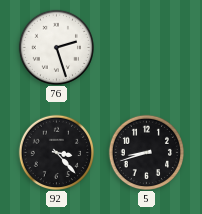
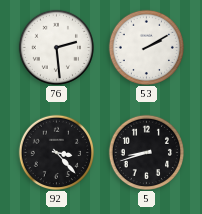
76: 2:27 -> 2:29
53: none -> 2:10
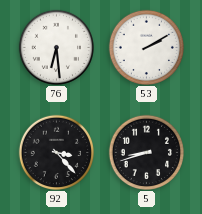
76: 2:29 -> 6:29
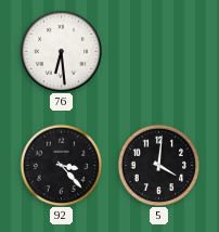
53: 2:10 -> none
5: 8:42 -> 4:01
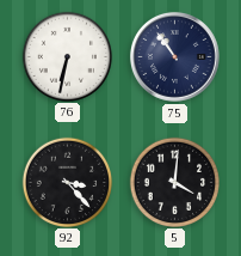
76: 6:29 -> 6:32
75: none -> 10:54
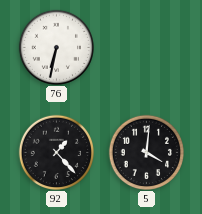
75: 10:54 -> none
92: 3:23 -> 1:23
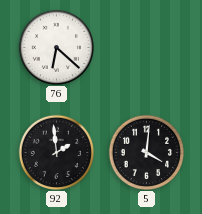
76: 6:32 -> 6:22
92: 1:23 -> 1:59
